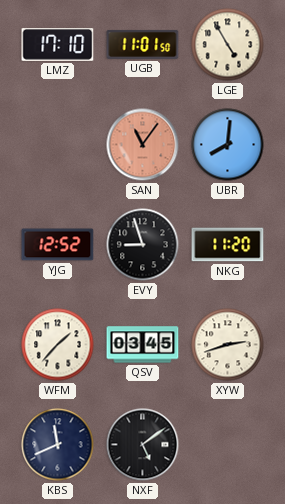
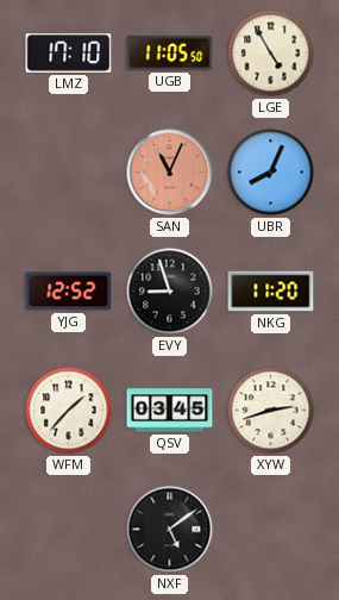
UGB: 11:01 -> 11:05
SAN: 11:06 -> 11:04
UBR: 8:01 -> 8:04
KBS: 11:41 -> none
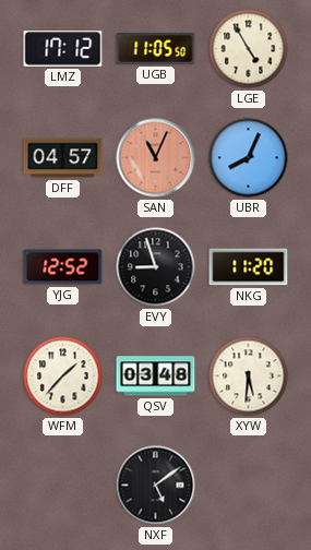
LMZ: 17:10 -> 17:12
DFF: none -> 04:57
QSV: 03:45 -> 03:48
XYW: 2:42 -> 5:31
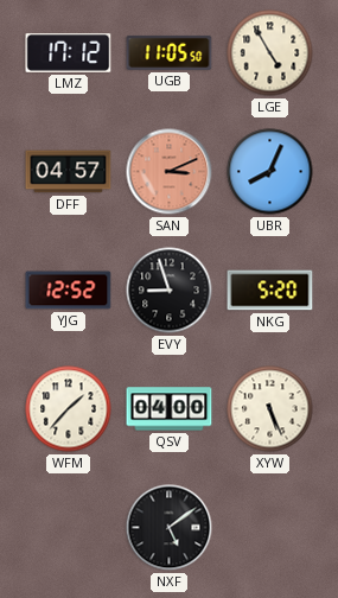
SAN: 11:04 -> 3:11
NKG: 11:20 -> 5:20
QSV: 03:48 -> 04:00
XYW: 5:31 -> 5:26
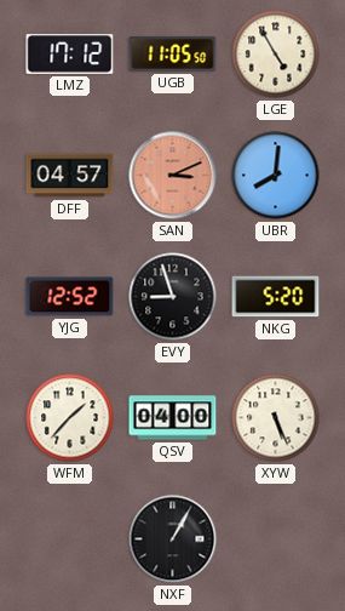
UBR: 8:04 -> 8:01
NXF: 5:09 -> 1:05
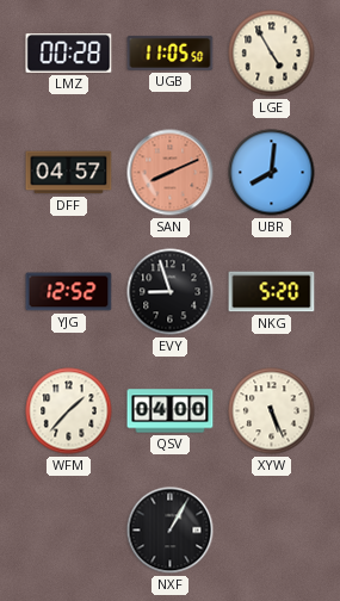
LMZ: 17:12 -> 00:28
SAN: 3:11 -> 8:11
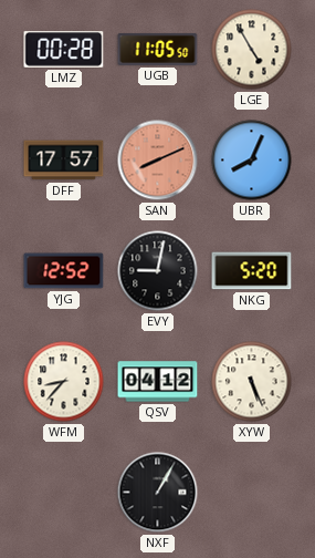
DFF: 04:57 -> 17:57
UBR: 8:01 -> 8:04
EVY: 8:57 -> 9:02
WFM: 1:37 -> 8:37
QSV: 04:00 -> 04:12
